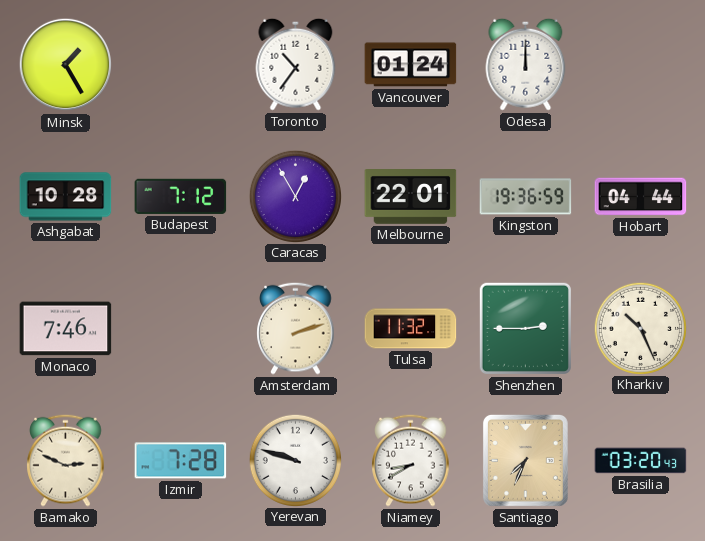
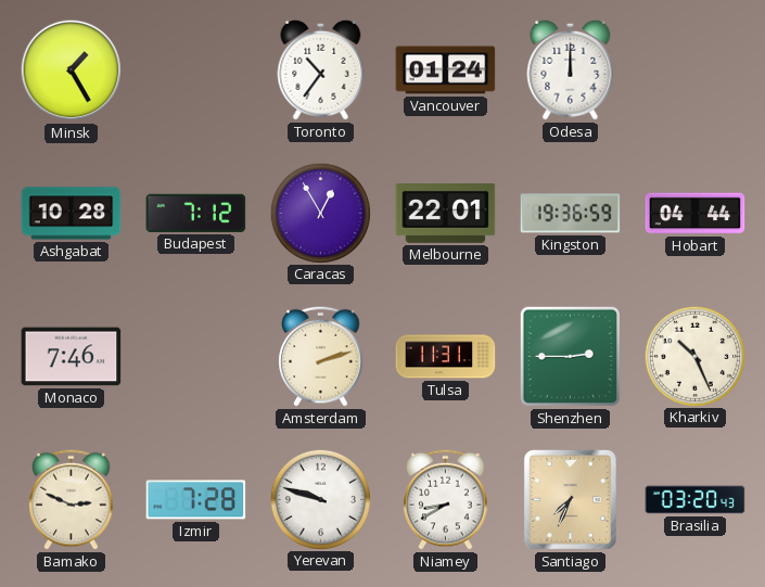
Tulsa: 11:32 -> 11:31
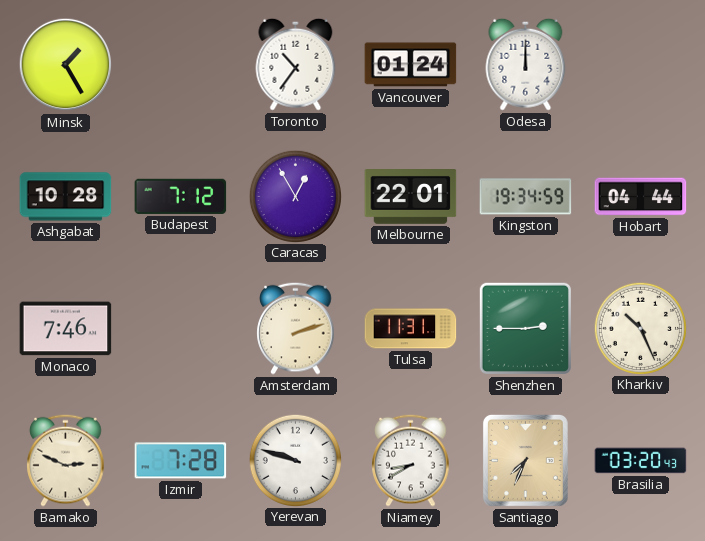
Kingston: 19:36 -> 19:34
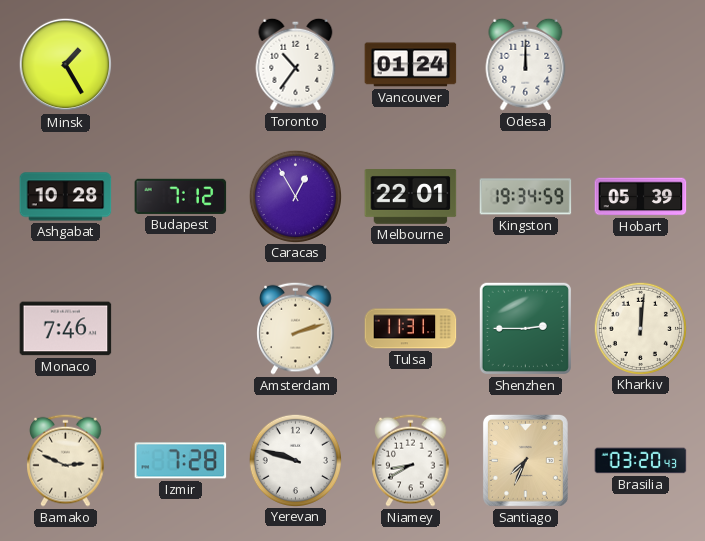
Hobart: 04:44 -> 05:39
Kharkiv: 10:26 -> 12:01
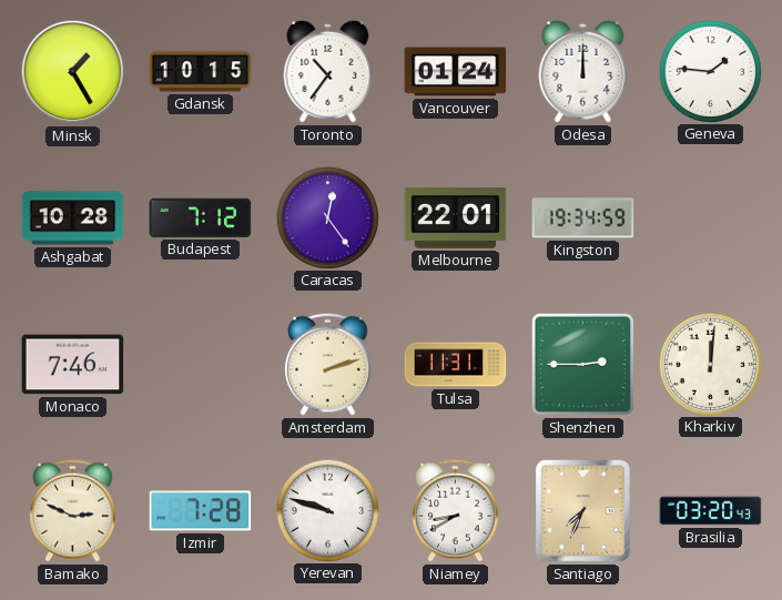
Gdansk: none -> 10:15
Geneva: none -> 1:46
Caracas: 12:55 -> 12:24
Hobart: 05:39 -> none
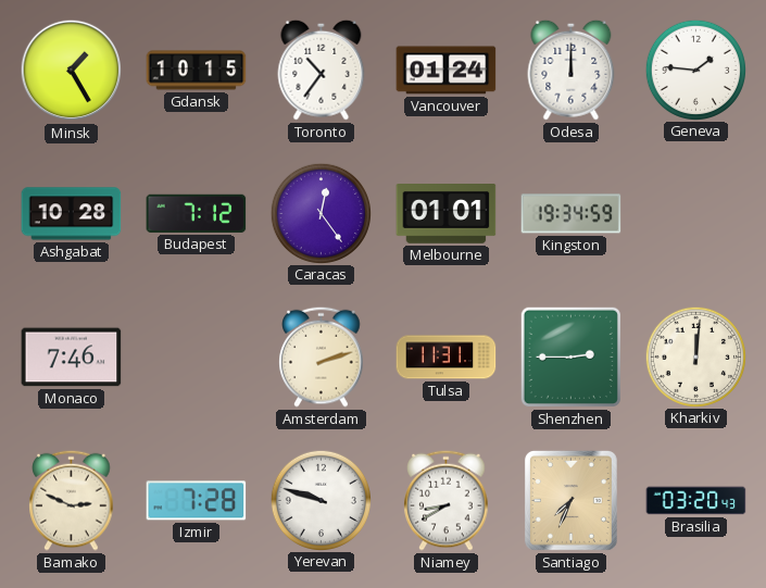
Melbourne: 22:01 -> 01:01
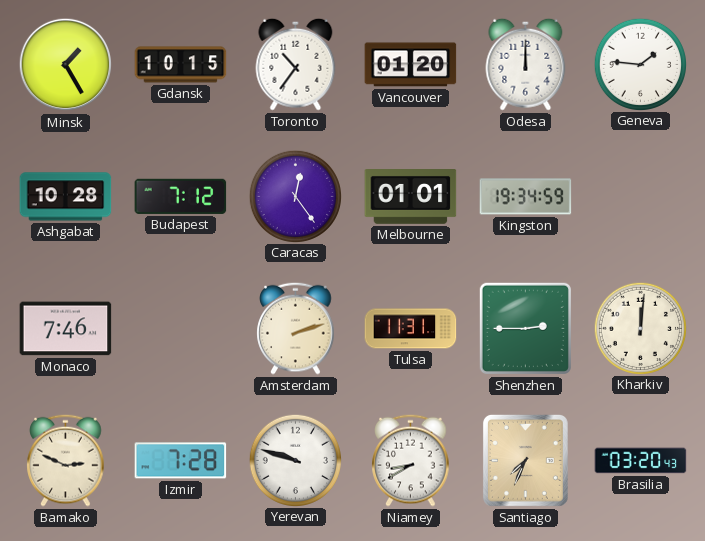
Vancouver: 01:24 -> 01:20
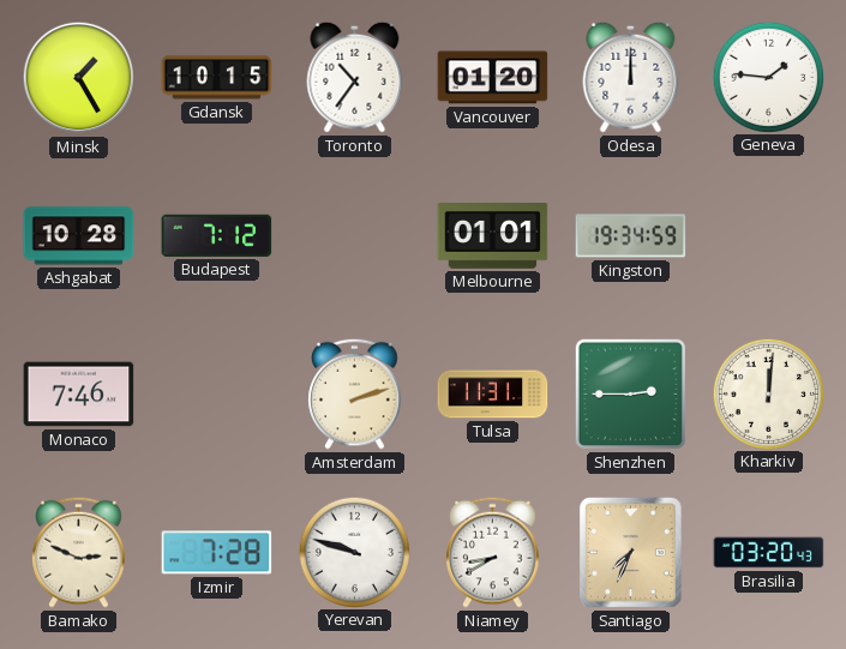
Caracas: 12:24 -> none
